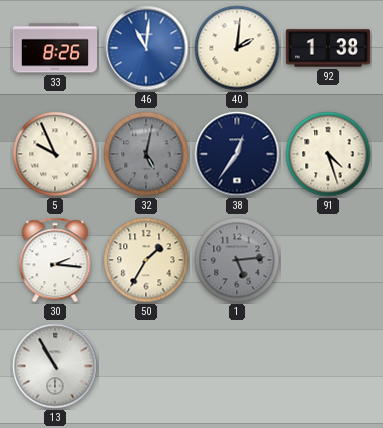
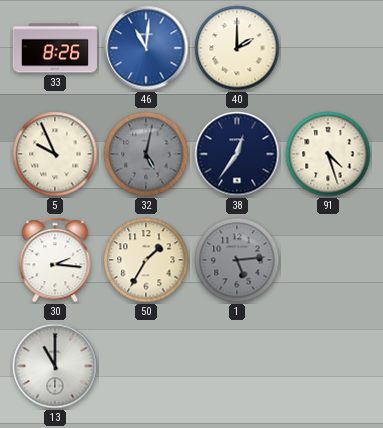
40: 2:01 -> 2:00
92: 1:38 -> none
13: 10:55 -> 11:00
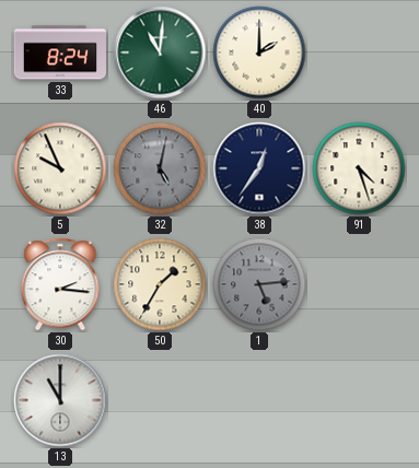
33: 8:26 -> 8:24
46 dial: blue -> green
